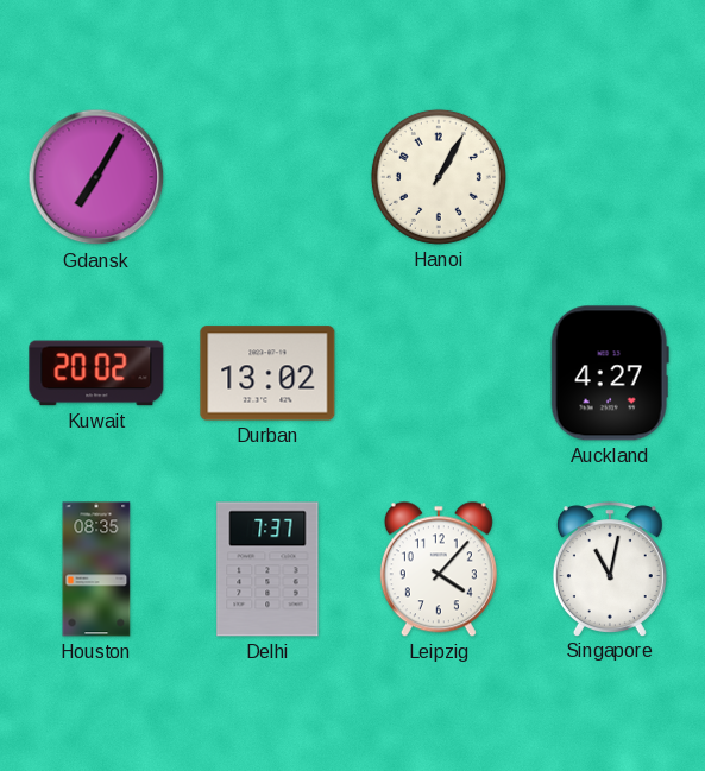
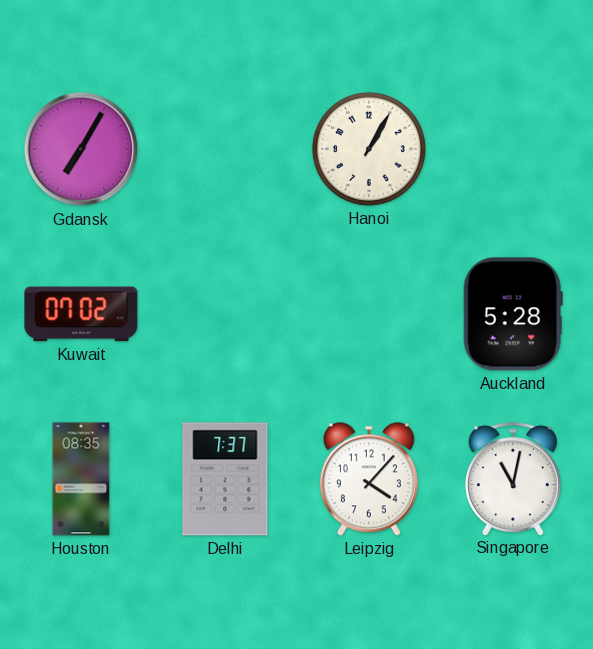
Kuwait: 20:02 -> 07:02
Durban: 13:02 -> none
Auckland: 4:27 -> 5:28
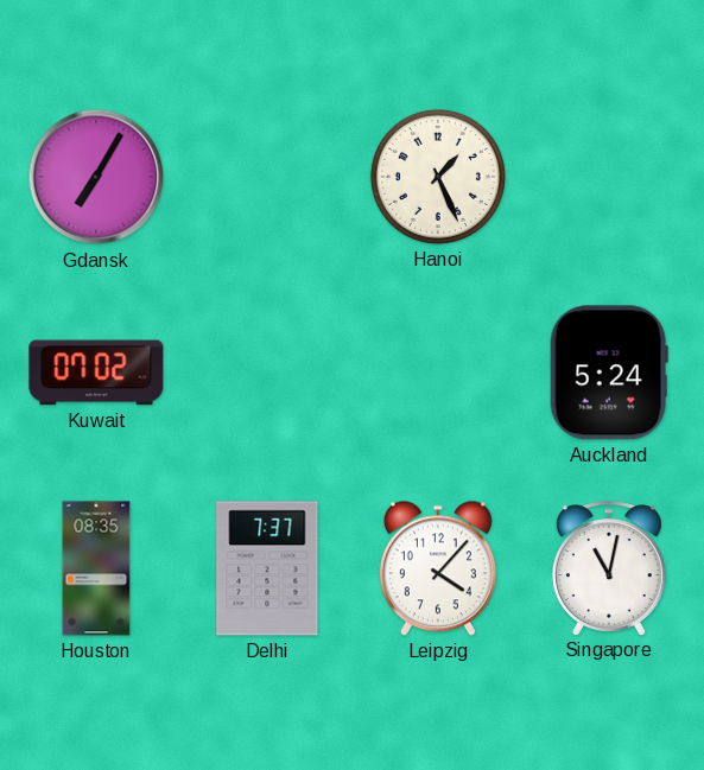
Hanoi: 1:05 -> 1:26
Auckland: 5:28 -> 5:24
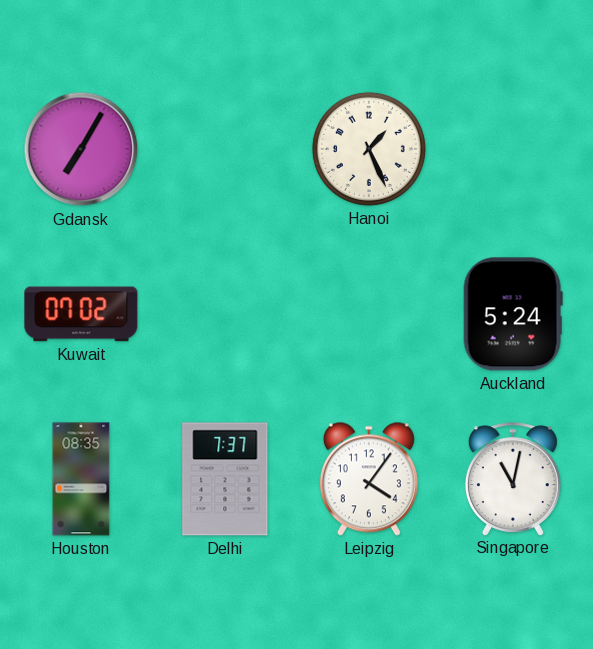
Leipzig: 4:07 -> 4:06
